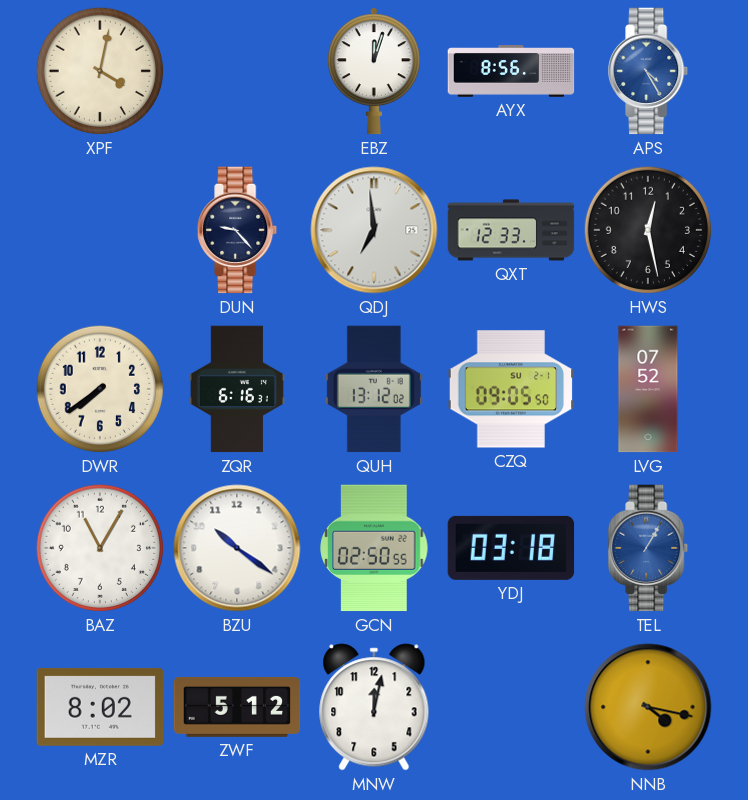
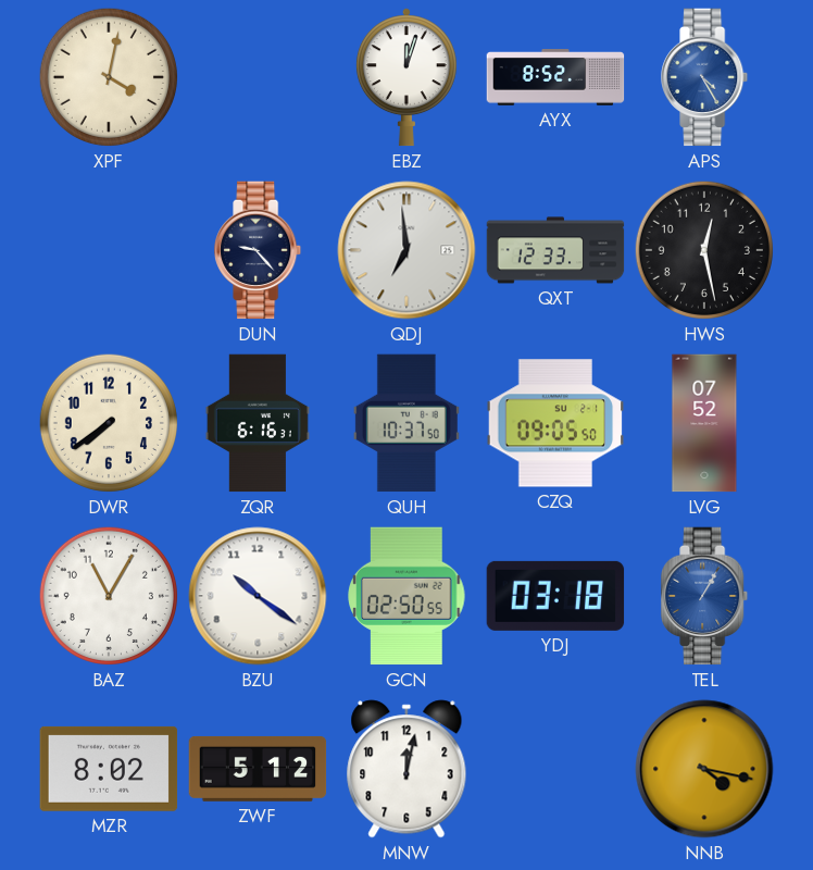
AYX: 8:56 -> 8:52
QUH: 13:12 -> 10:37
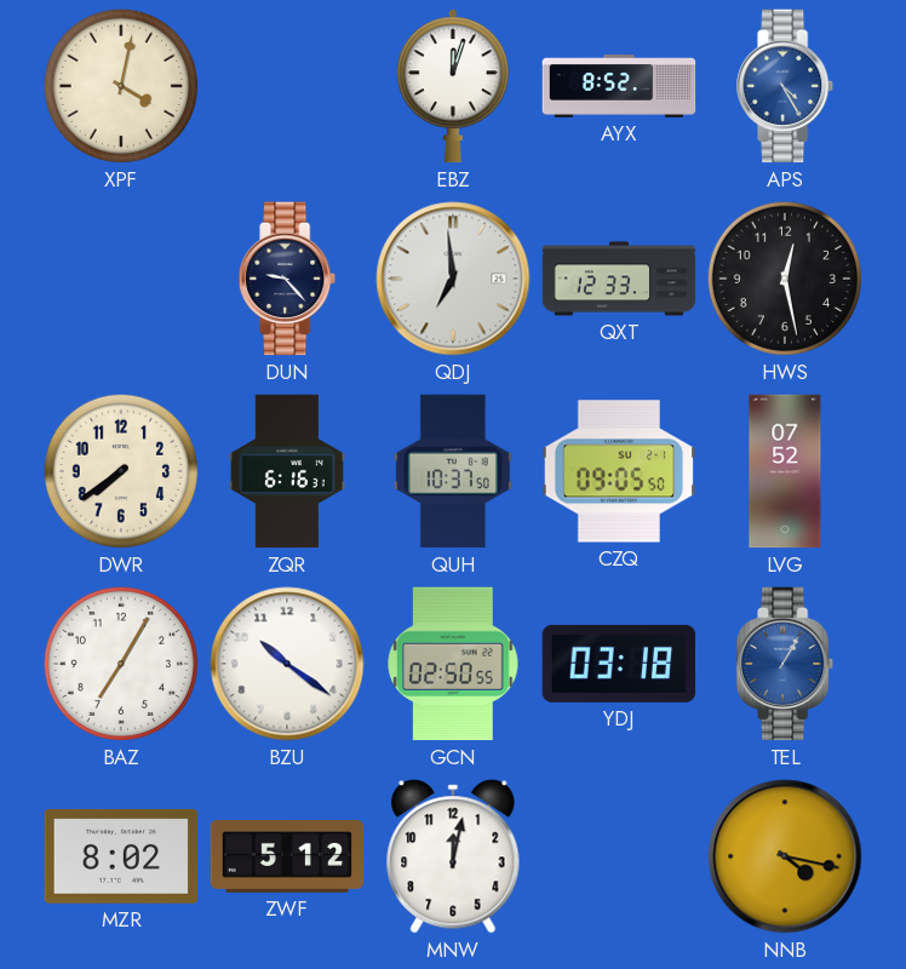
BAZ: 11:05 -> 7:05
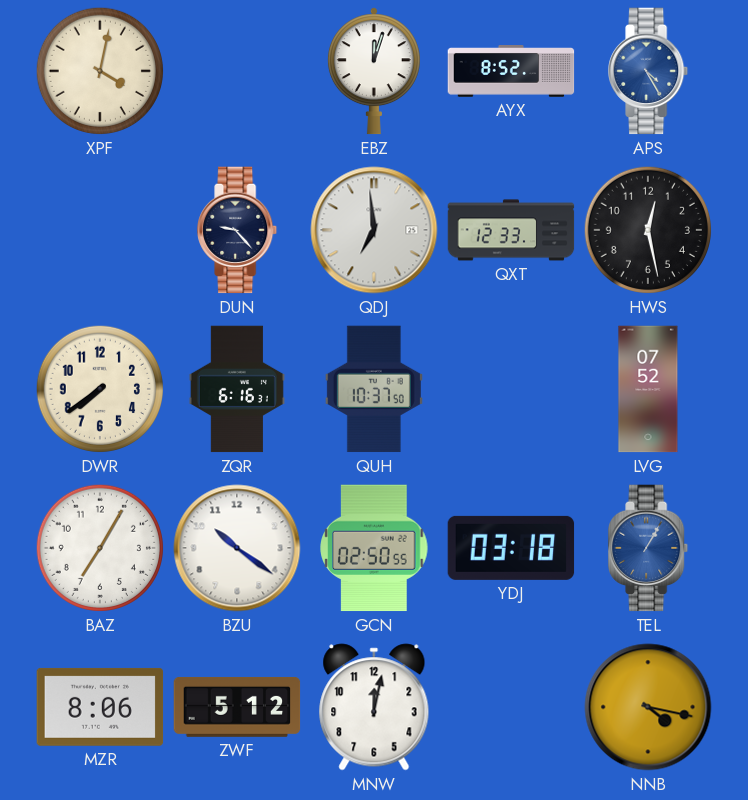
CZQ: 09:05 -> none
MZR: 8:02 -> 8:06
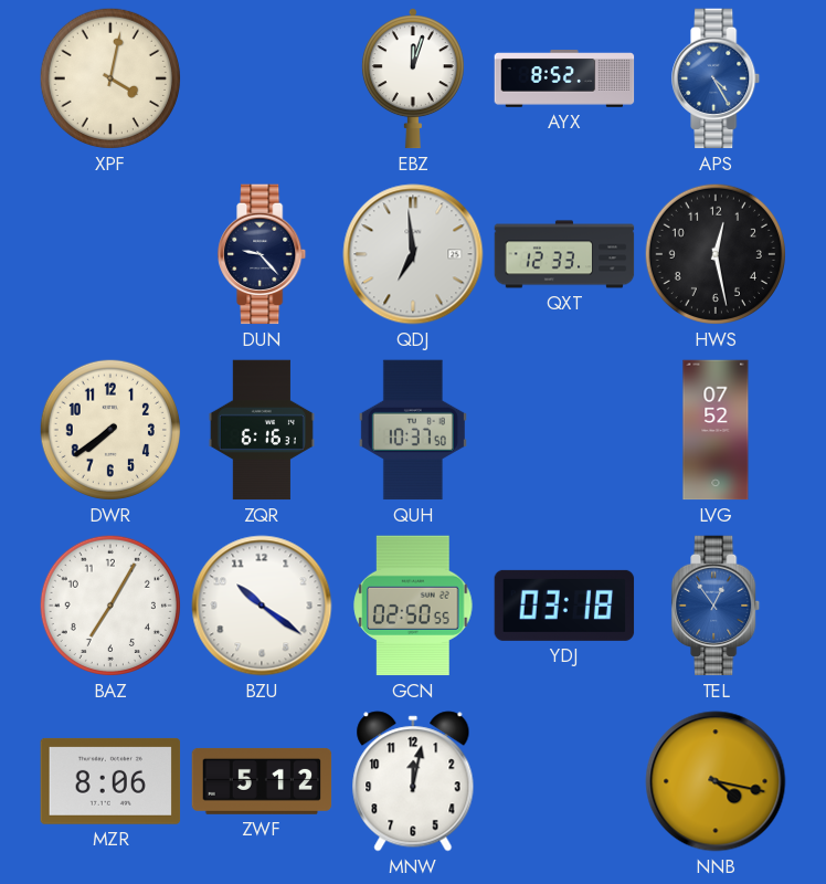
TEL: 1:05 -> 12:54
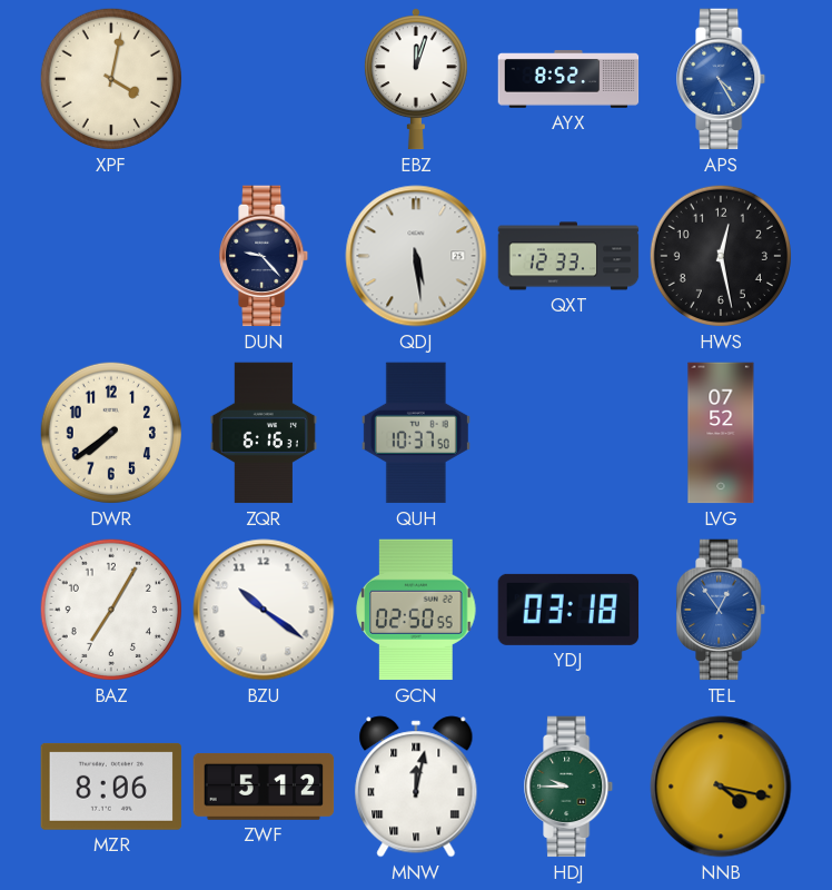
QDJ: 6:59 -> 5:29
MNW numerals: Arabic -> Roman
HDJ: none -> 9:45
